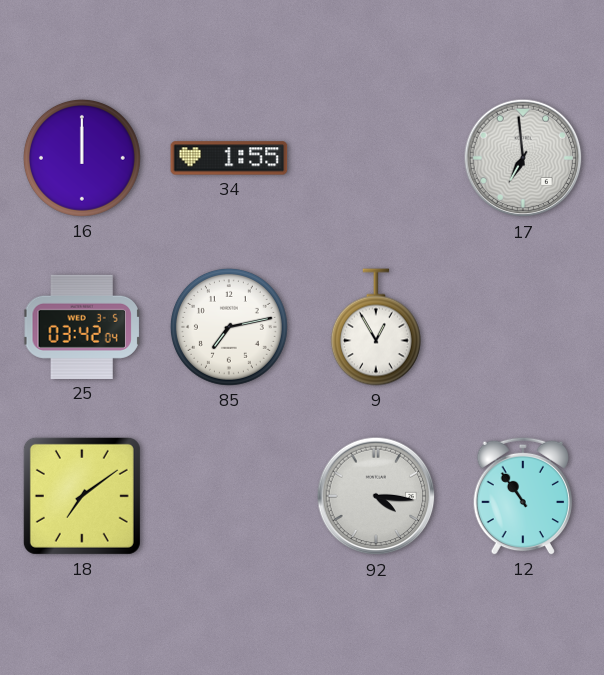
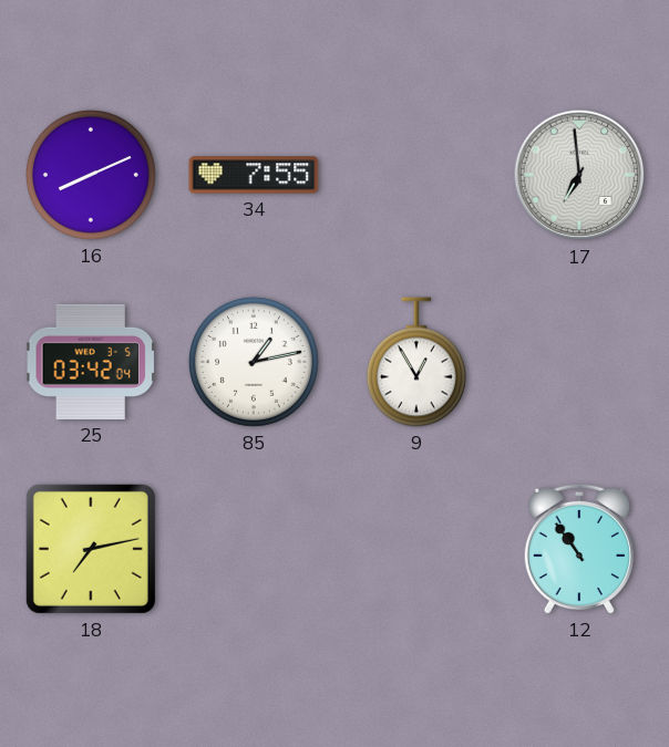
16: 12:00 -> 8:11
34: 1:55 -> 7:55
85: 7:13 -> 1:13
18: 7:09 -> 7:13
92: 4:16 -> none
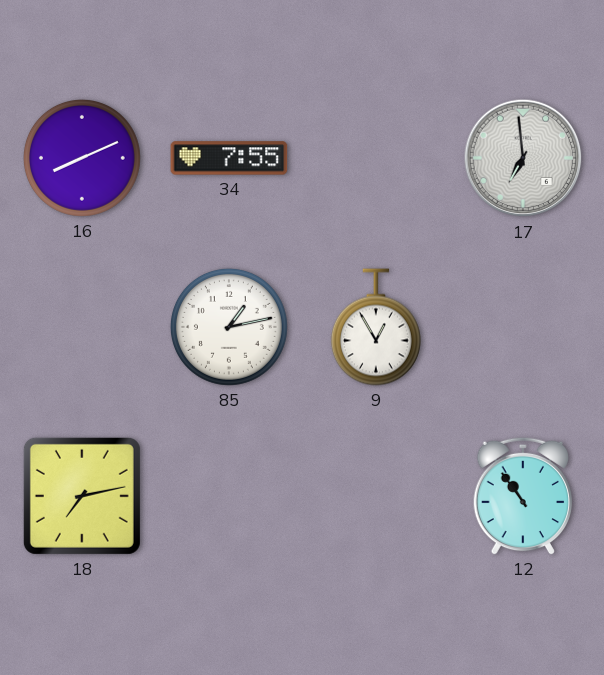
25: 03:42 -> none
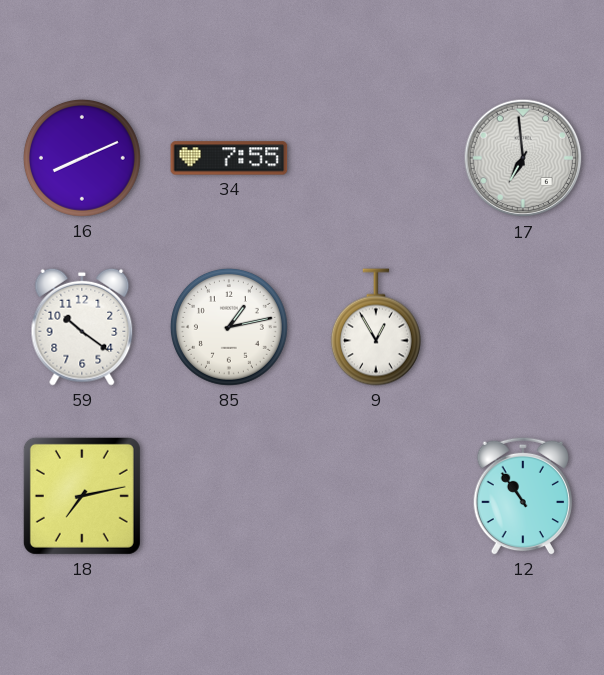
59: none -> 10:21
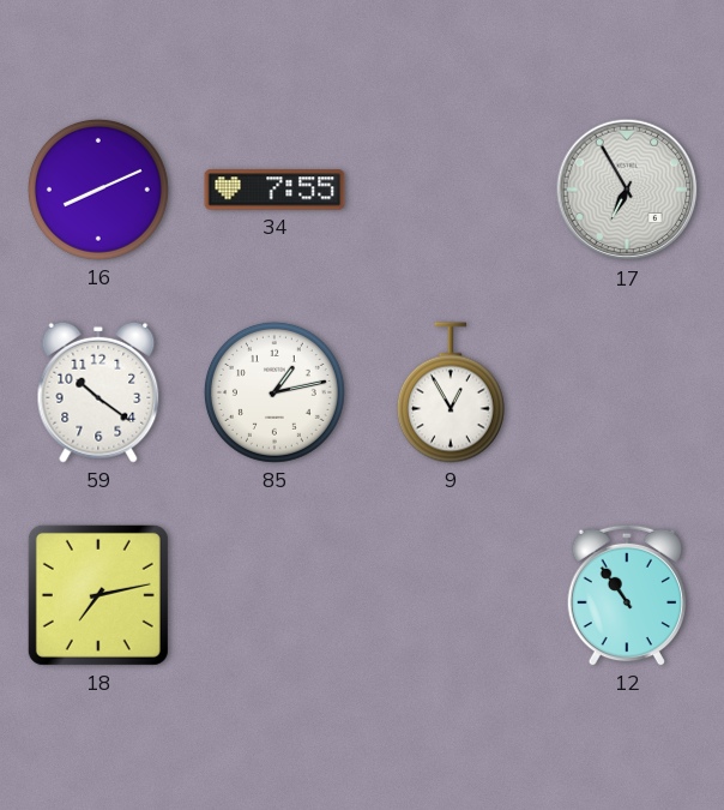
17: 6:59 -> 6:55
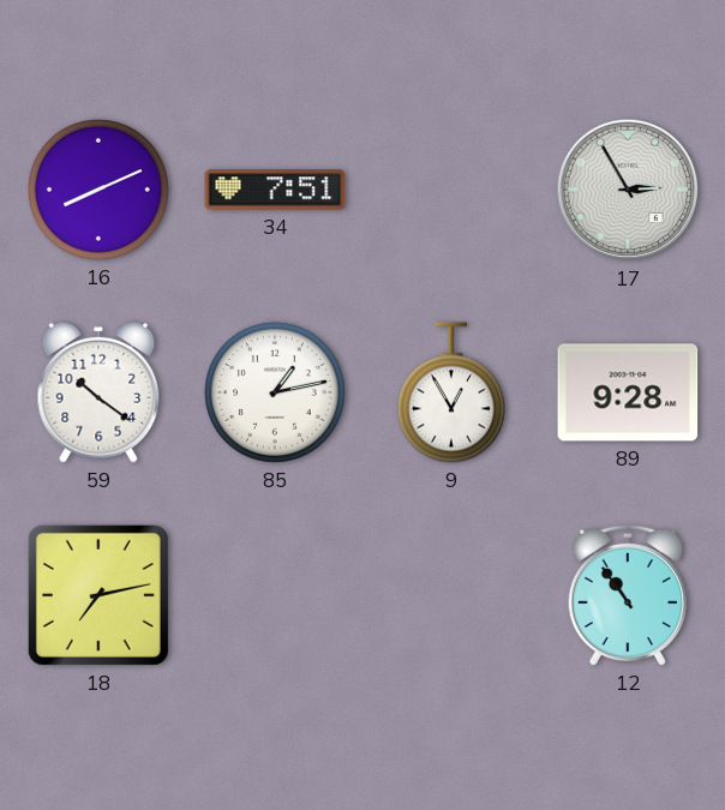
34: 7:55 -> 7:51
17: 6:55 -> 2:55
89: none -> 9:28
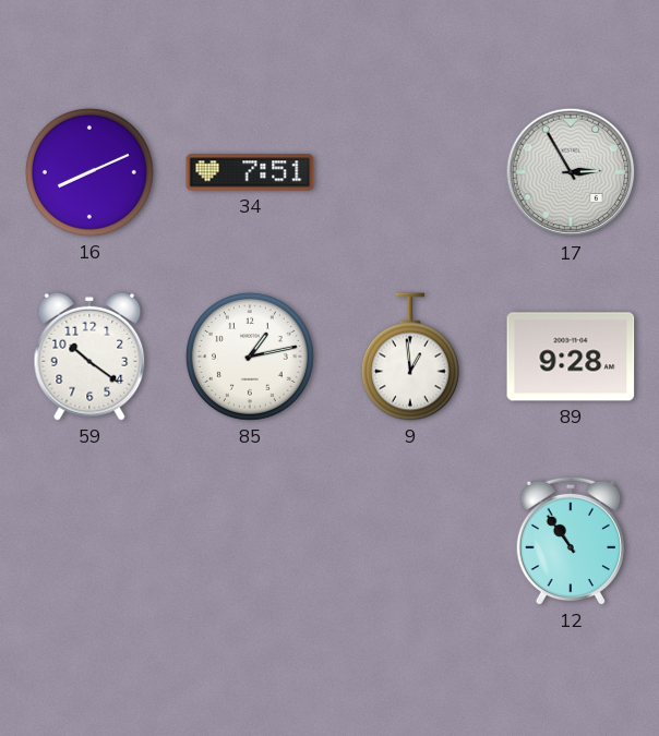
9: 12:55 -> 12:59
18: 7:13 -> none
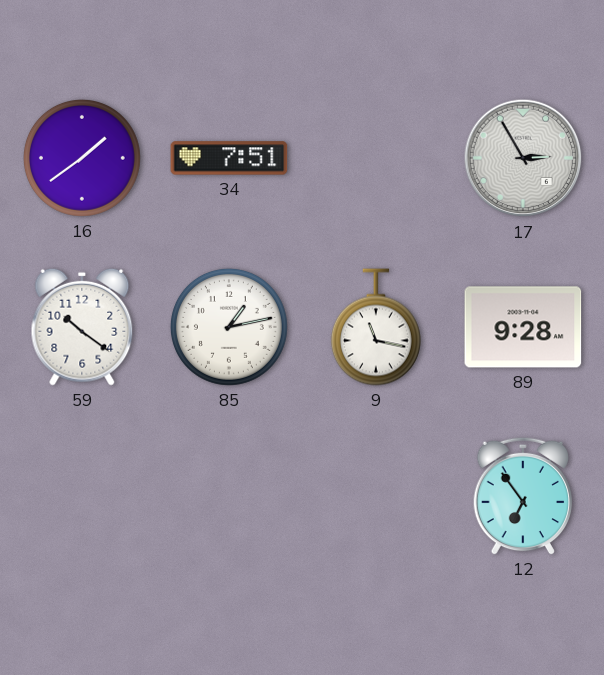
16: 8:11 -> 1:39
9: 12:59 -> 11:17
12: 10:54 -> 6:54
